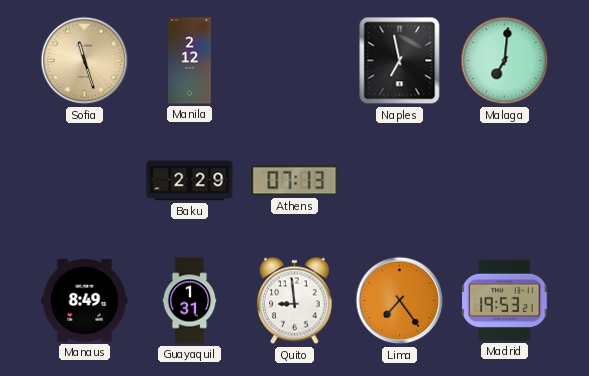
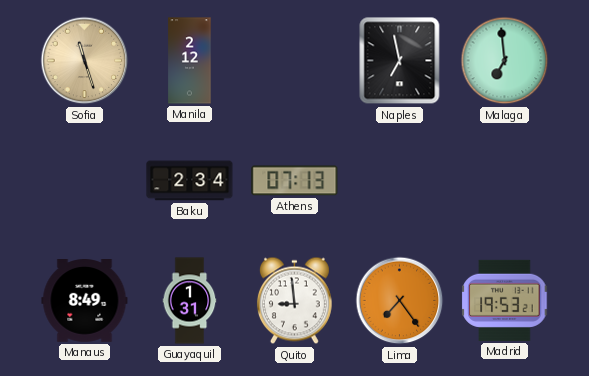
Malaga: 7:01 -> 6:59
Baku: 2:29 -> 2:34
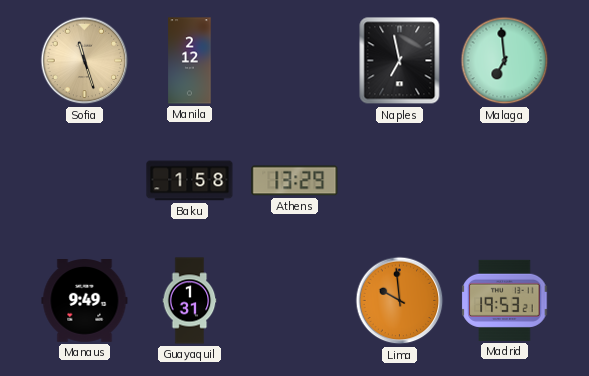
Baku: 2:34 -> 1:58
Athens: 07:13 -> 13:29
Manaus: 8:49 -> 9:49
Quito: 8:59 -> none
Lima: 7:24 -> 9:59
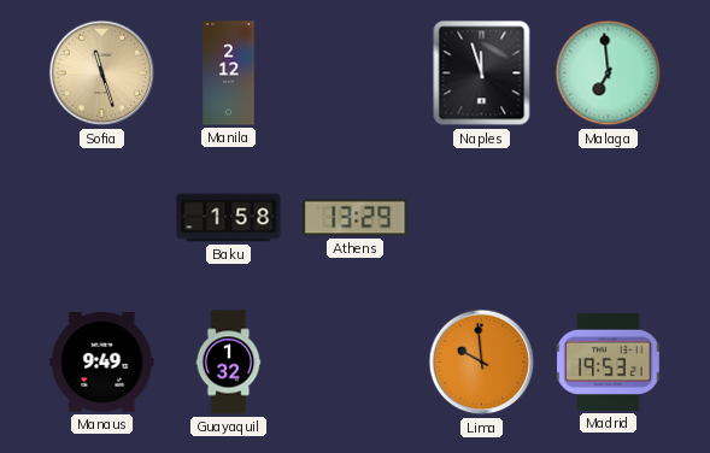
Naples: 6:58 -> 11:57
Guayaquil: 1:31 -> 1:32
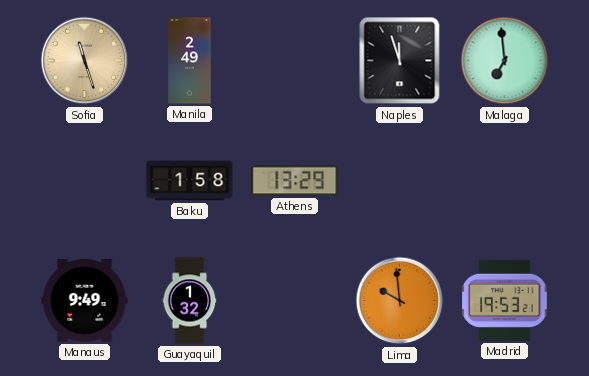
Manila: 2:12 -> 2:49
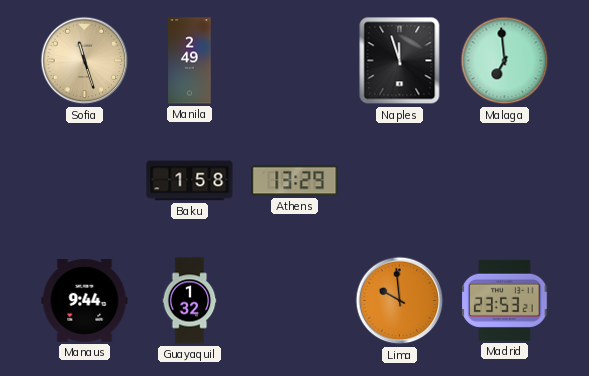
Manaus: 9:49 -> 9:44
Madrid: 19:53 -> 23:53
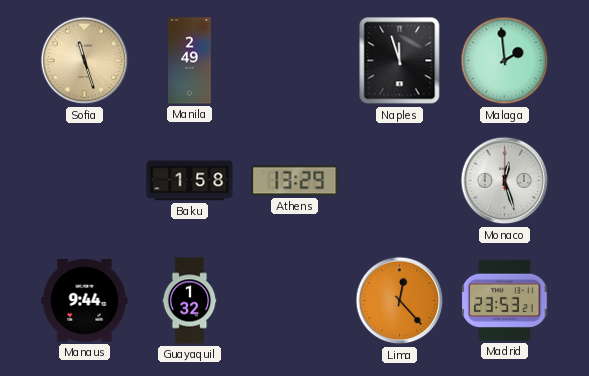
Malaga: 6:59 -> 1:59
Monaco: none -> 12:27
Lima: 9:59 -> 12:23
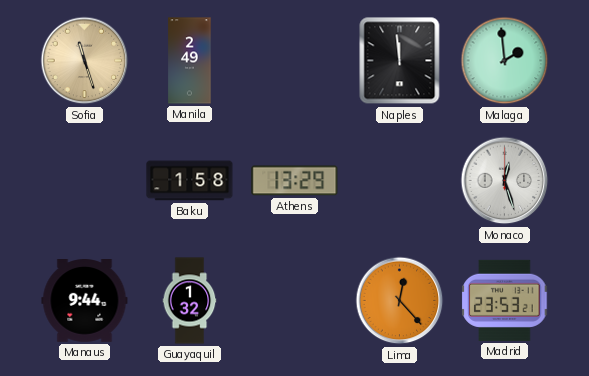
Naples: 11:57 -> 11:59
